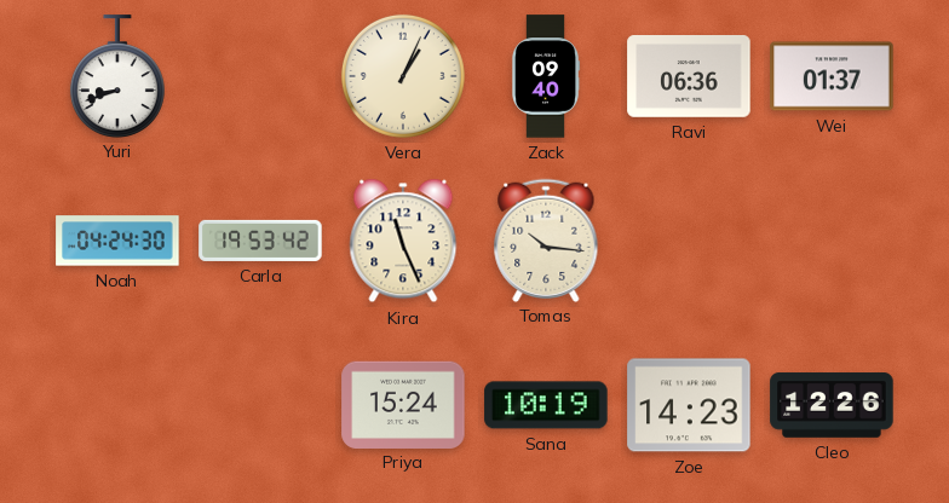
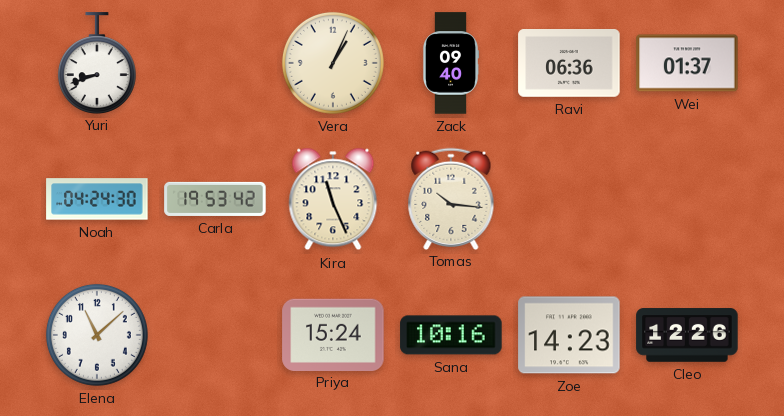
Elena: none -> 11:08
Sana: 10:19 -> 10:16
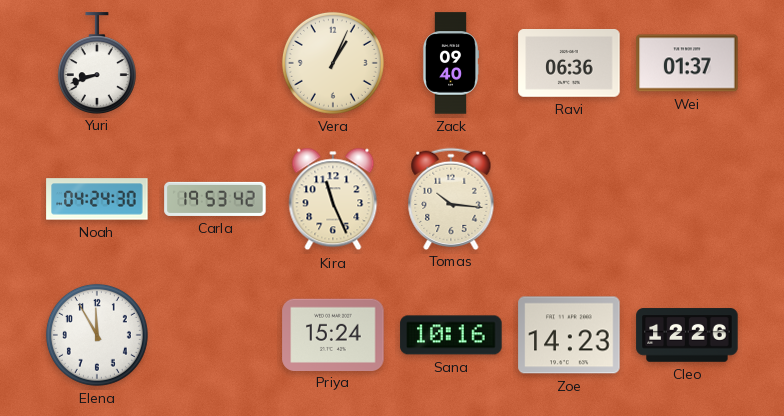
Elena: 11:08 -> 11:55
